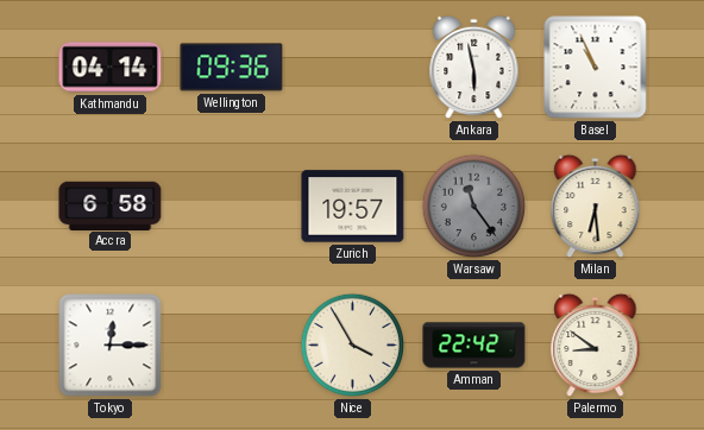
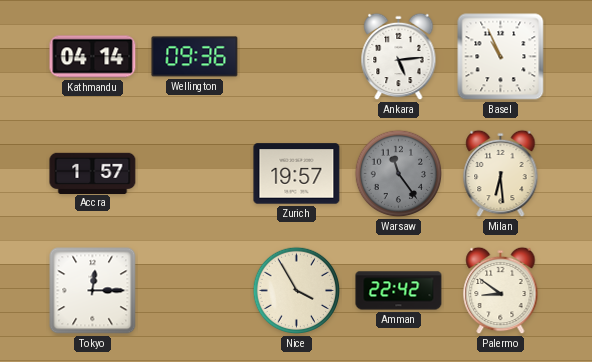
Ankara: 5:58 -> 5:14
Accra: 6:58 -> 1:57
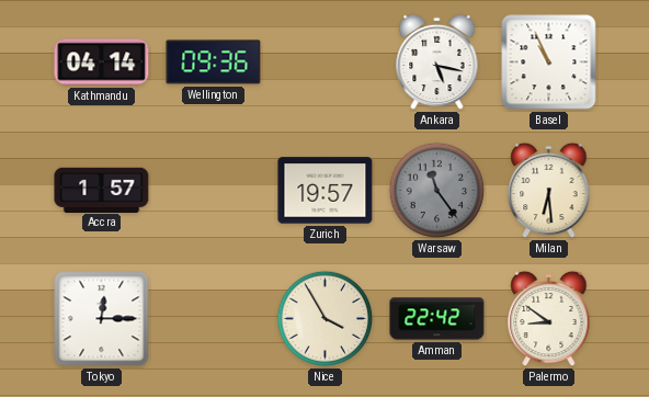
Ankara: 5:14 -> 5:17
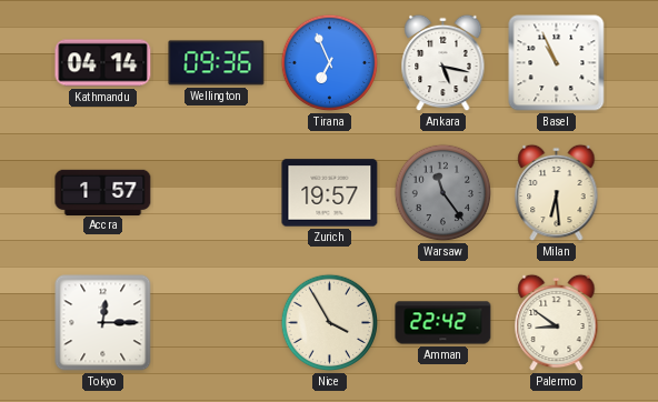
Tirana: none -> 6:56
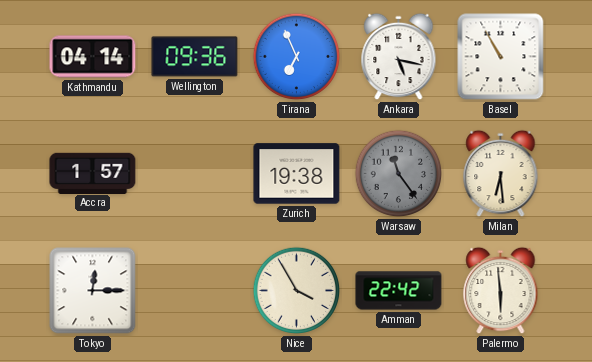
Basel: 10:56 -> 10:55
Zurich: 19:57 -> 19:38
Palermo: 8:51 -> 5:59
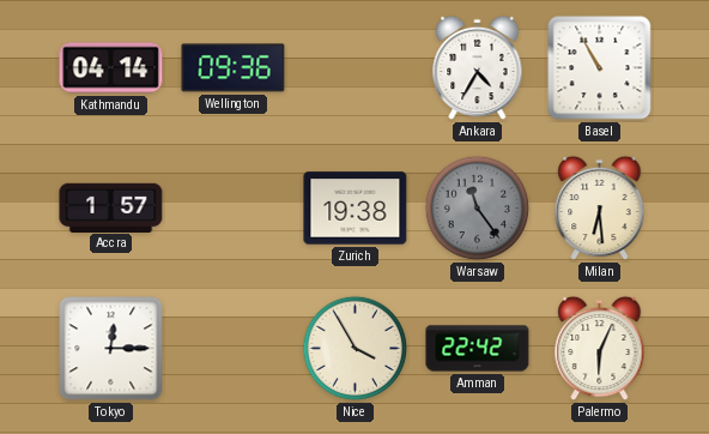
Tirana: 6:56 -> none
Ankara: 5:17 -> 4:35
Palermo: 5:59 -> 6:04
